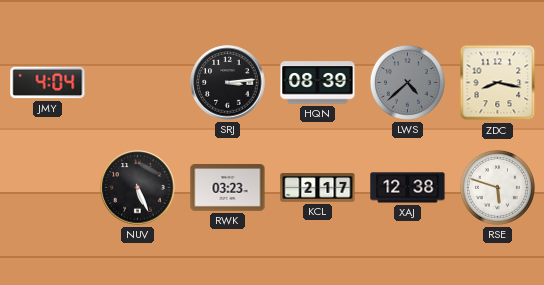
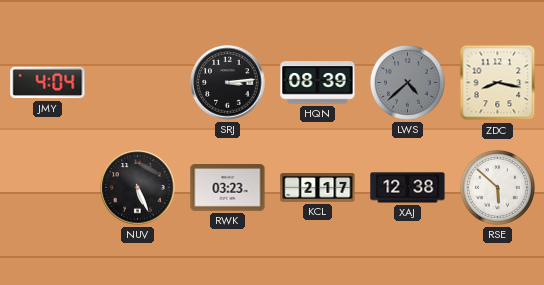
RSE: 5:48 -> 5:52
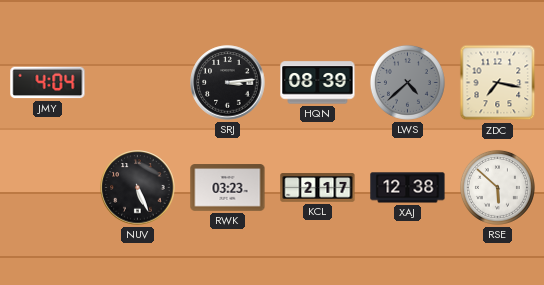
ZDC: 8:17 -> 7:17
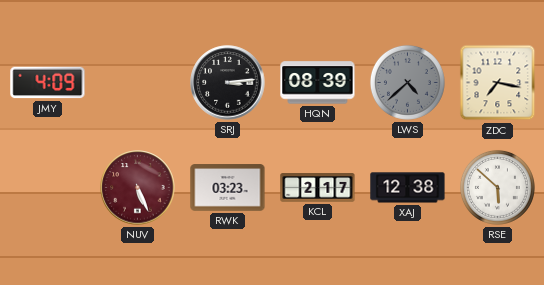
JMY: 4:04 -> 4:09
NUV dial: black -> burgundy
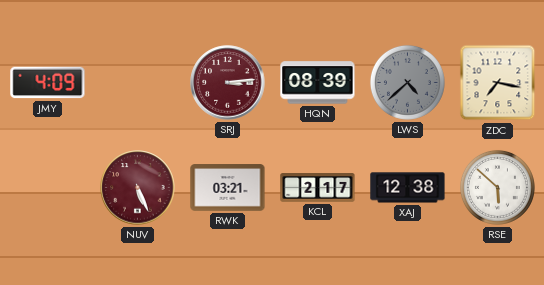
SRJ dial: black -> burgundy
RWK: 03:23 -> 03:21
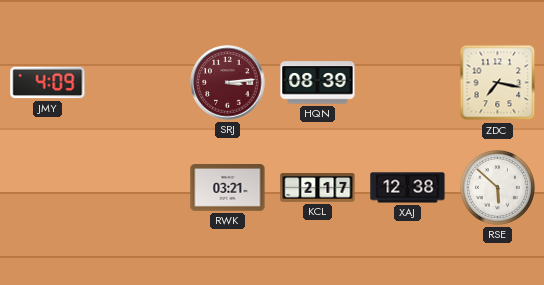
LWS: 4:38 -> none
NUV: 5:26 -> none
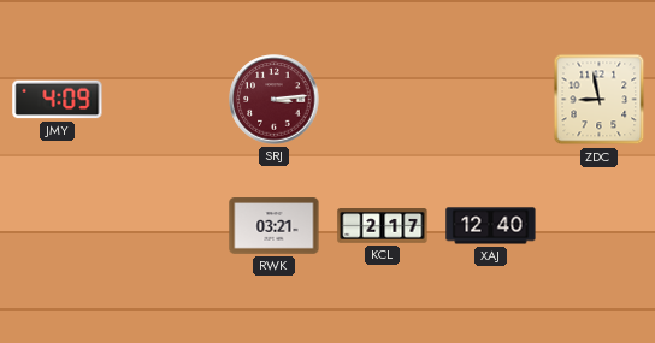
HQN: 08:39 -> none
ZDC: 7:17 -> 8:58
XAJ: 12:38 -> 12:40
RSE: 5:52 -> none
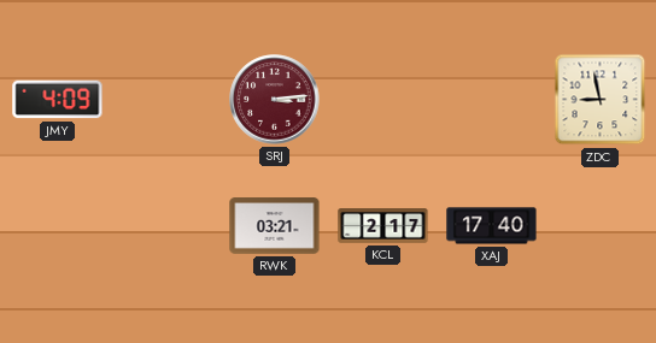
XAJ: 12:40 -> 17:40
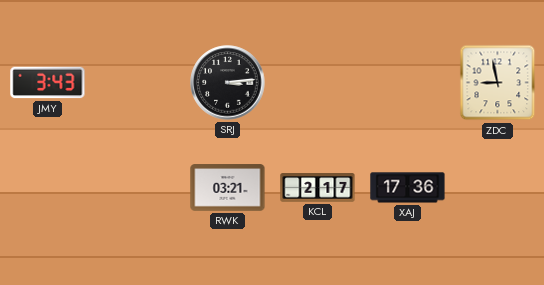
JMY: 4:09 -> 3:43
SRJ dial: burgundy -> black
XAJ: 17:40 -> 17:36
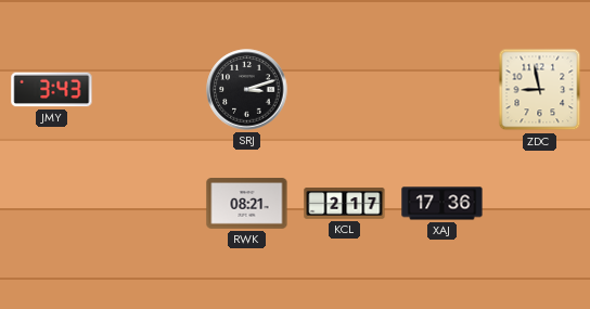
SRJ: 3:14 -> 3:12
RWK: 03:21 -> 08:21
